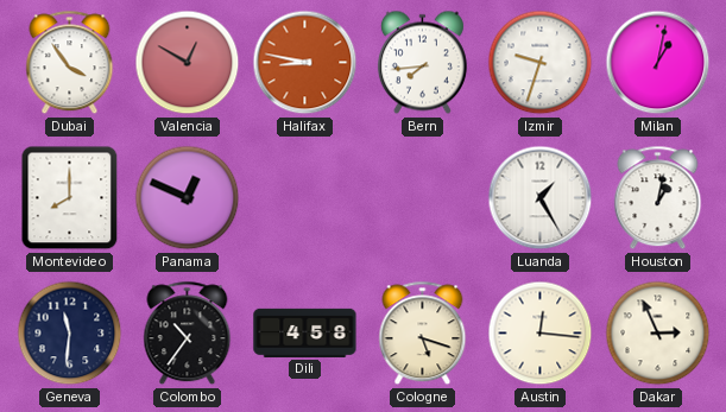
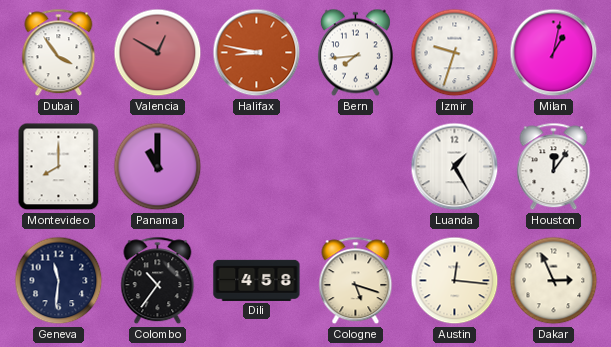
Panama: 12:49 -> 11:00
Houston: 1:02 -> 12:06
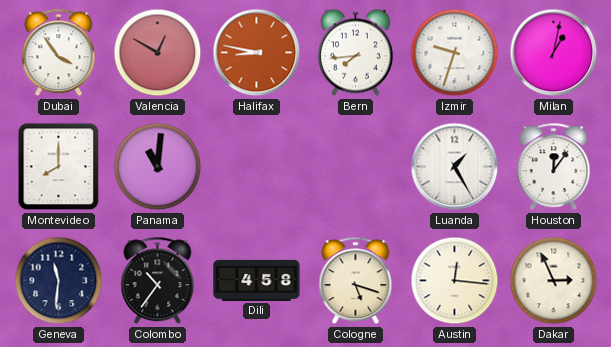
Panama: 11:00 -> 11:01
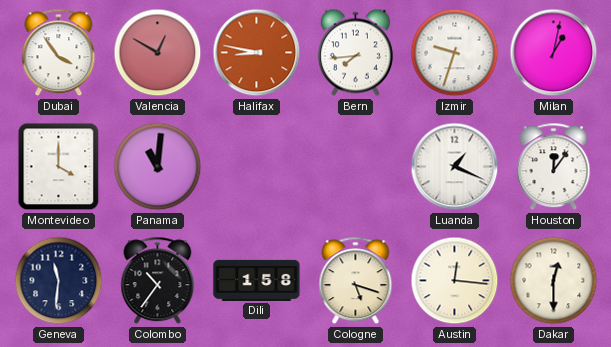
Montevideo: 8:00 -> 4:00
Luanda: 1:25 -> 1:19
Dili: 4:58 -> 1:58
Dakar: 2:56 -> 12:30
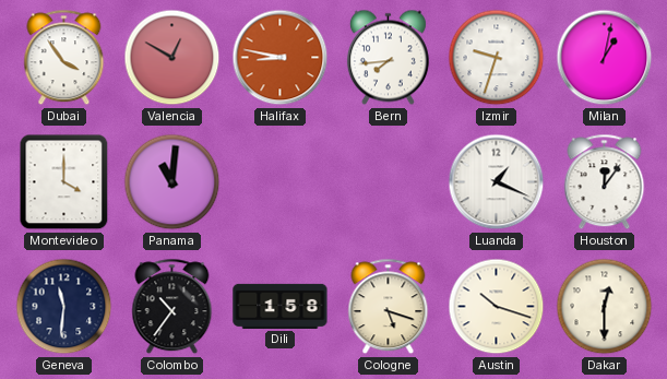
Austin: 12:16 -> 10:18
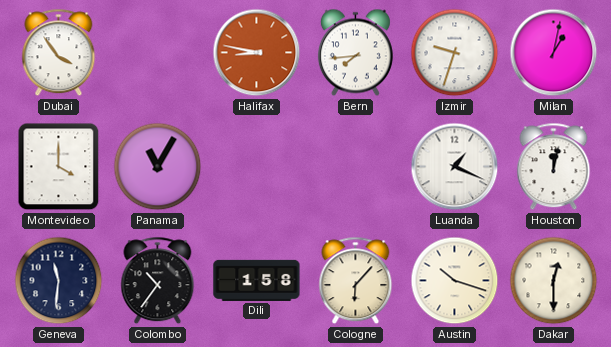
Valencia: 12:50 -> none
Panama: 11:01 -> 11:05
Houston: 12:06 -> 12:02
Cologne: 5:18 -> 6:07
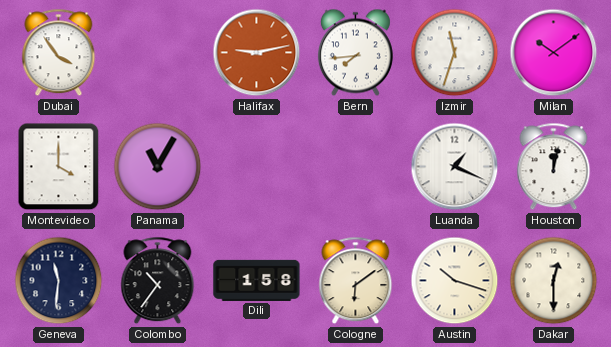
Halifax: 8:47 -> 9:13
Izmir: 9:33 -> 11:33
Milan: 1:02 -> 10:09
Cologne: 6:07 -> 6:09
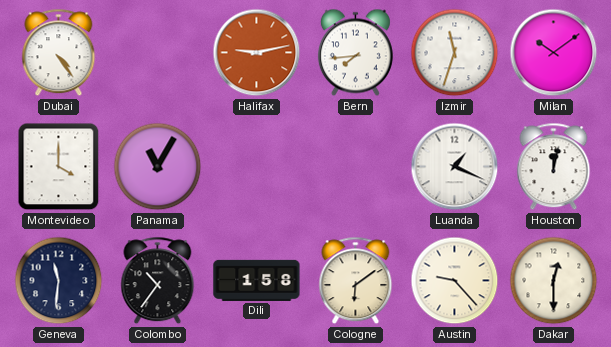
Dubai: 3:54 -> 4:24
Austin: 10:18 -> 9:23
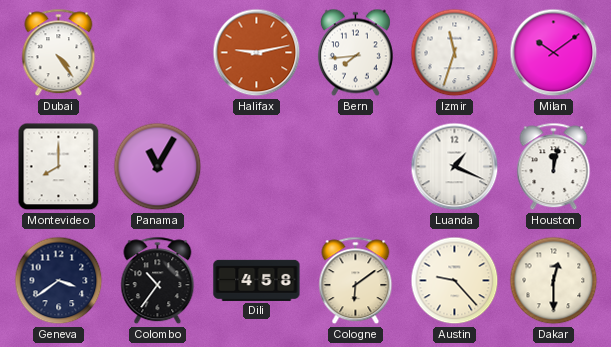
Montevideo: 4:00 -> 8:00
Geneva: 11:31 -> 3:39
Dili: 1:58 -> 4:58
